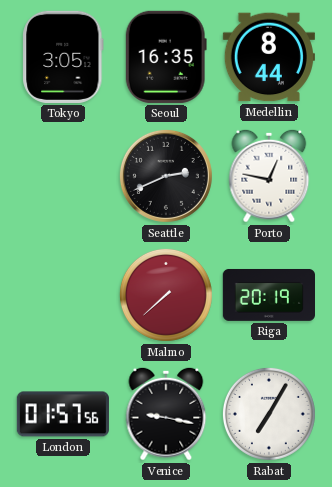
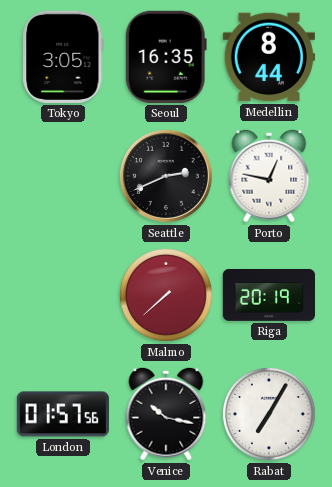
Venice: 9:17 -> 10:17
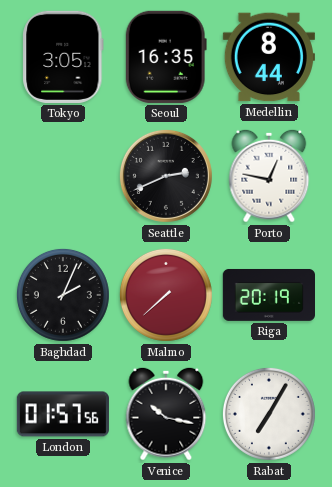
Baghdad: none -> 2:04
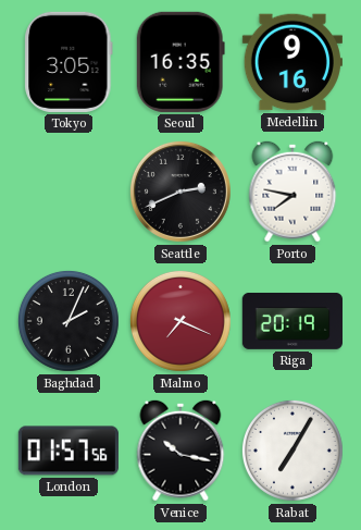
Medellin: 8:44 -> 9:16
Porto: 12:47 -> 7:47
Malmo: 7:38 -> 7:19
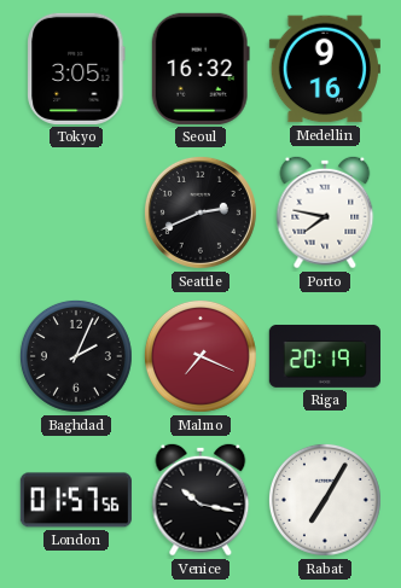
Seoul: 16:35 -> 16:32
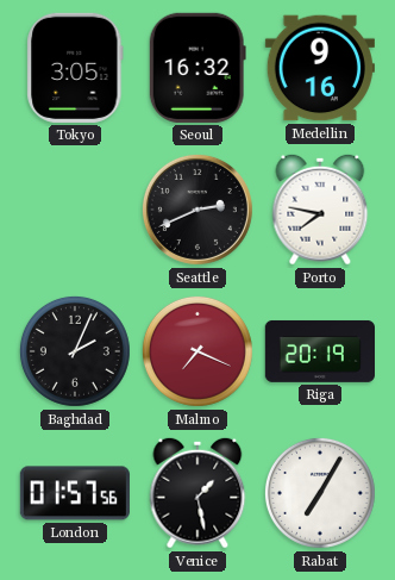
Venice: 10:17 -> 1:28
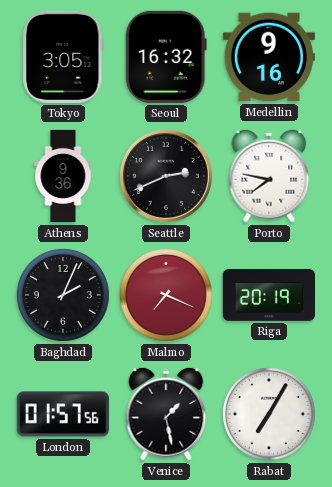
Athens: none -> 9:36
